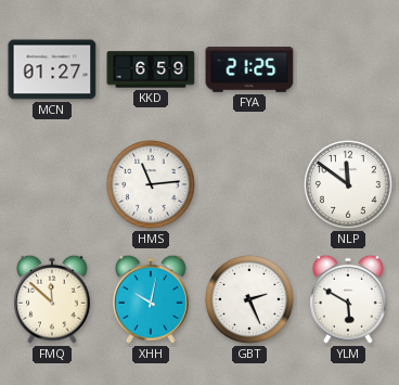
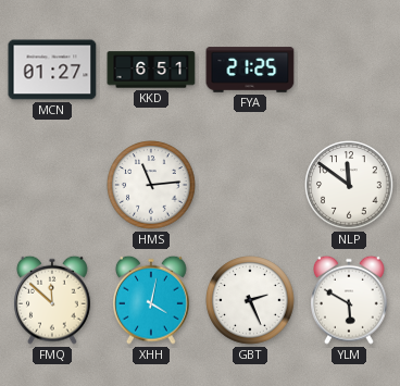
KKD: 6:59 -> 6:51
XHH: 10:02 -> 4:02
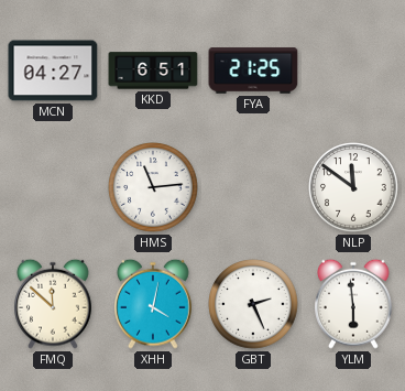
MCN: 01:27 -> 04:27
YLM: 5:50 -> 5:59
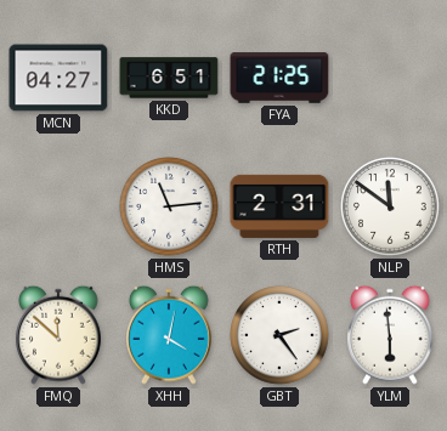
RTH: none -> 2:31
GBT: 2:26 -> 2:24
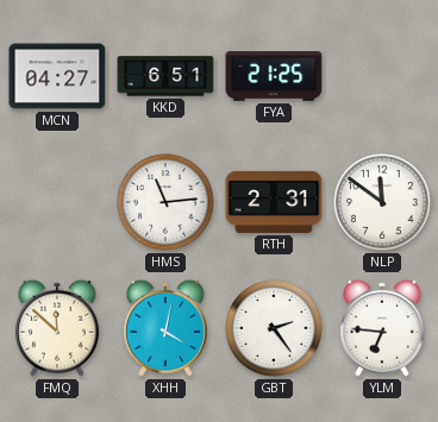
YLM: 5:59 -> 6:46
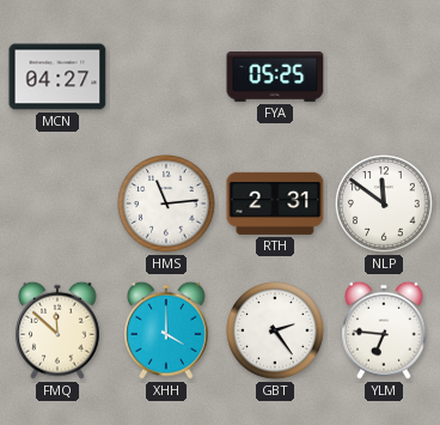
KKD: 6:51 -> none
FYA: 21:25 -> 05:25
XHH: 4:02 -> 4:00
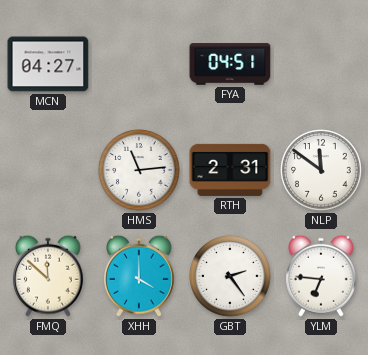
FYA: 05:25 -> 04:51
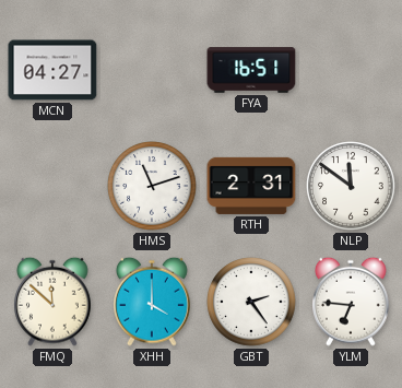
FYA: 04:51 -> 16:51
HMS: 11:14 -> 11:12
